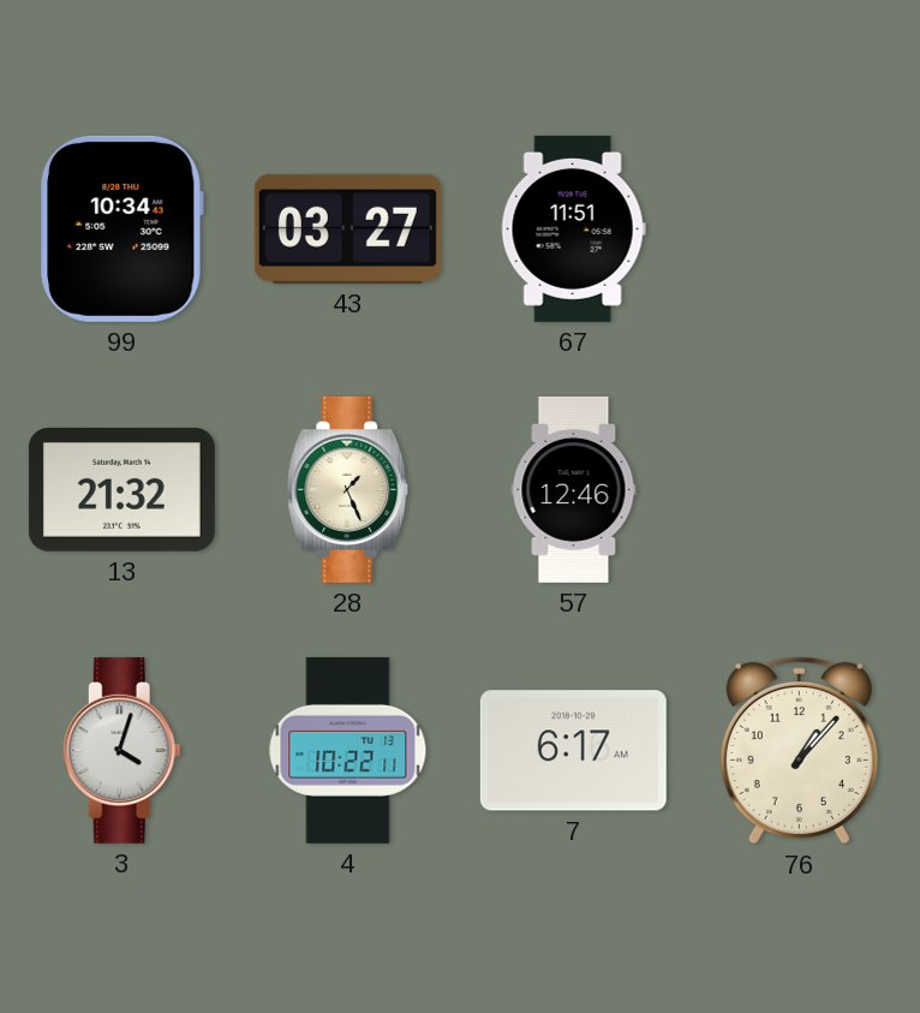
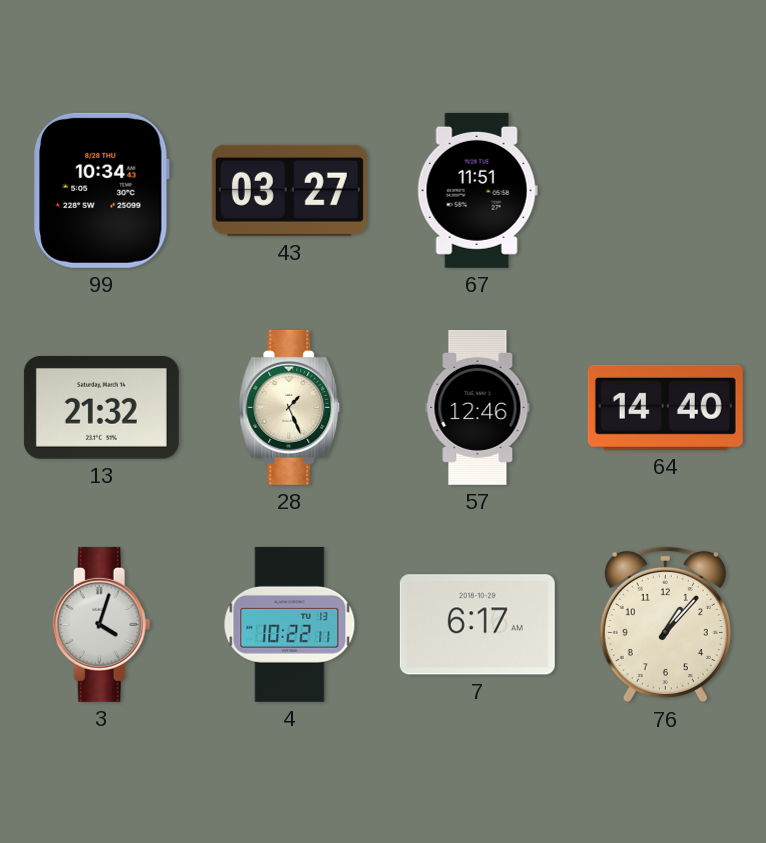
64: none -> 14:40
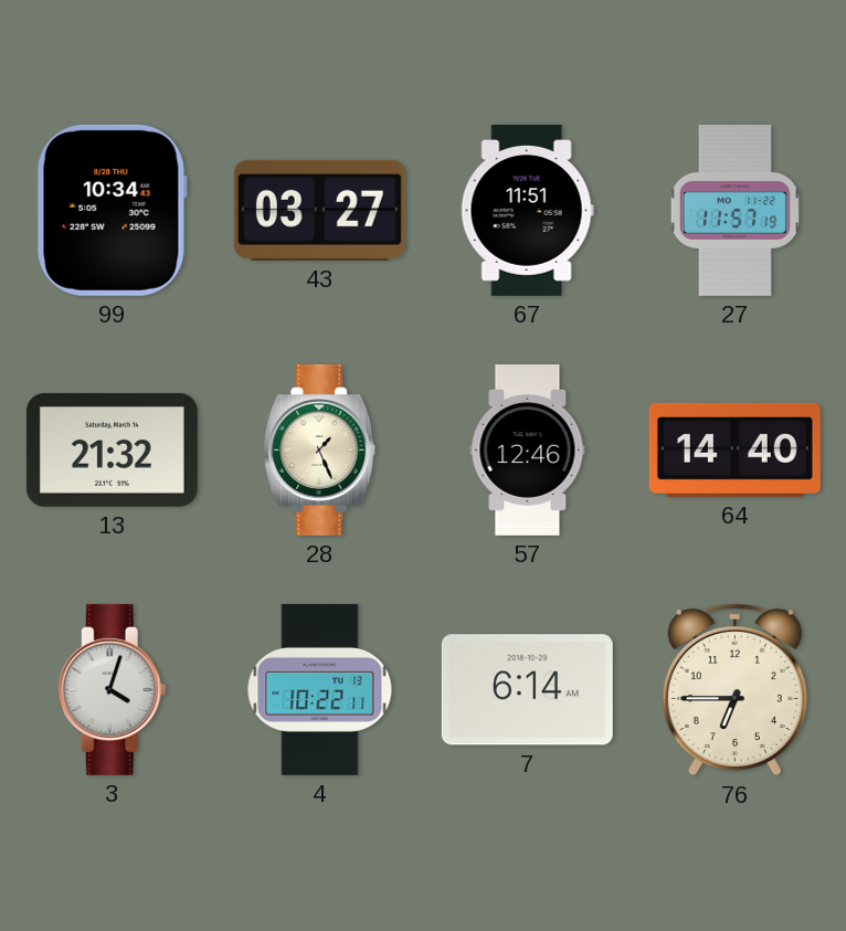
27: none -> 11:57
7: 6:17 -> 6:14
76: 1:07 -> 6:45
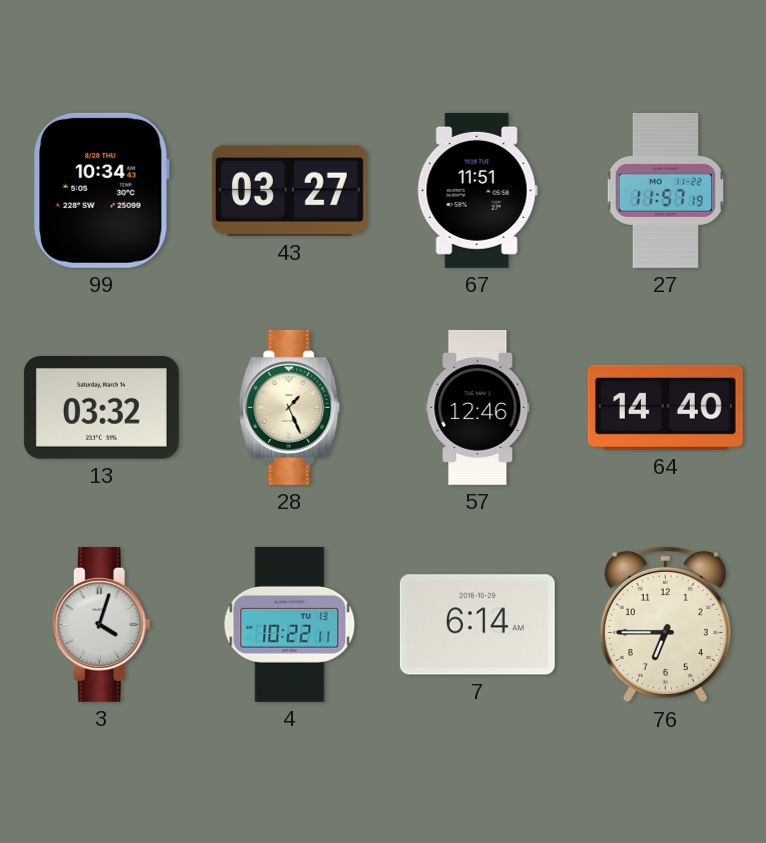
13: 21:32 -> 03:32
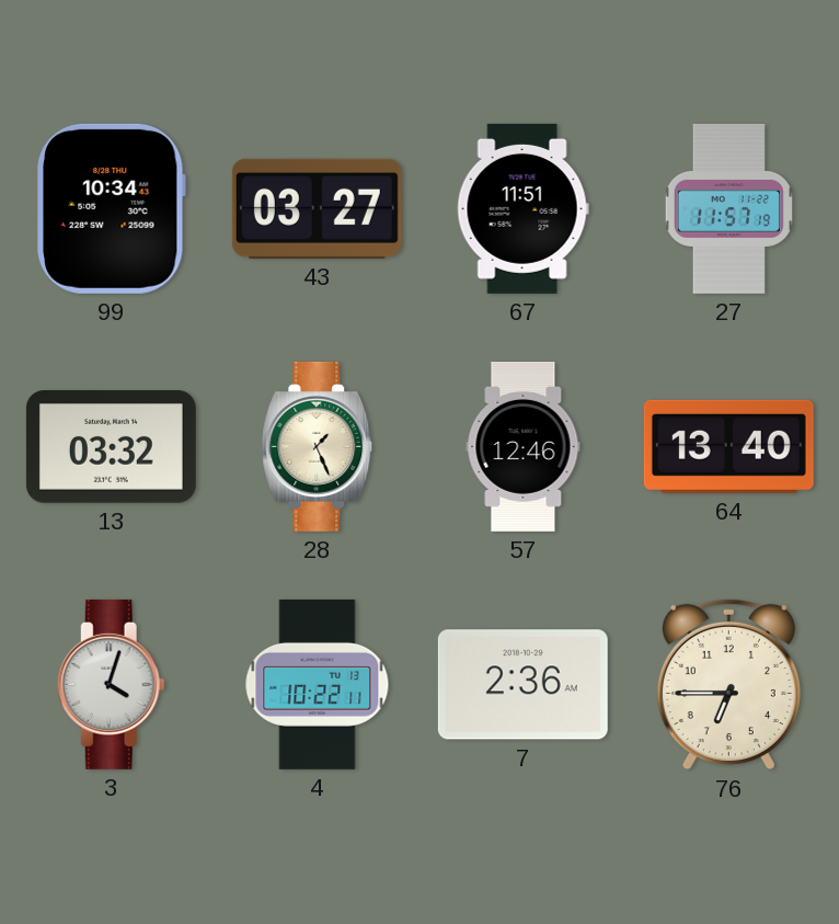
64: 14:40 -> 13:40
7: 6:14 -> 2:36
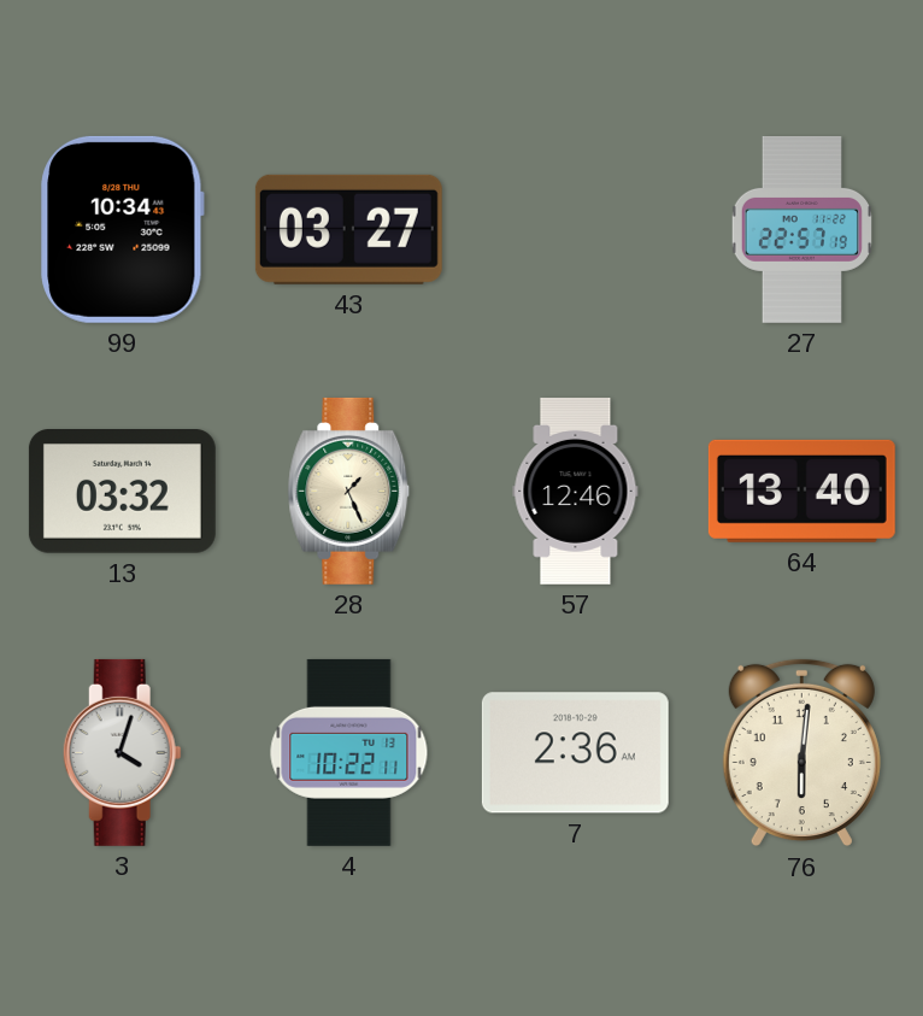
67: 11:51 -> none
27: 11:57 -> 22:57
76: 6:45 -> 6:01
